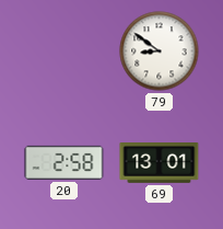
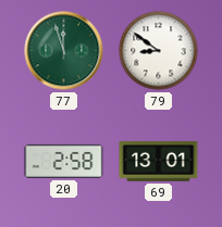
77: none -> 11:57
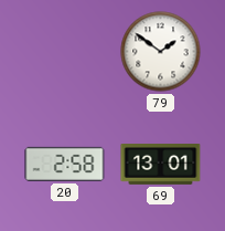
77: 11:57 -> none
79: 8:51 -> 1:51
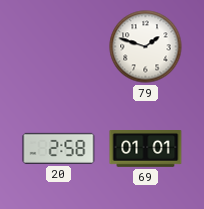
79: 1:51 -> 1:48
69: 13:01 -> 01:01
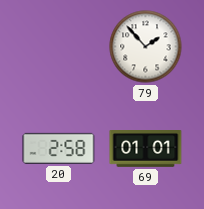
79: 1:48 -> 1:53
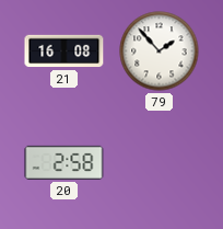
21: none -> 16:08
69: 01:01 -> none
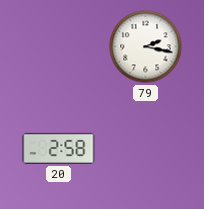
21: 16:08 -> none
79: 1:53 -> 2:17
